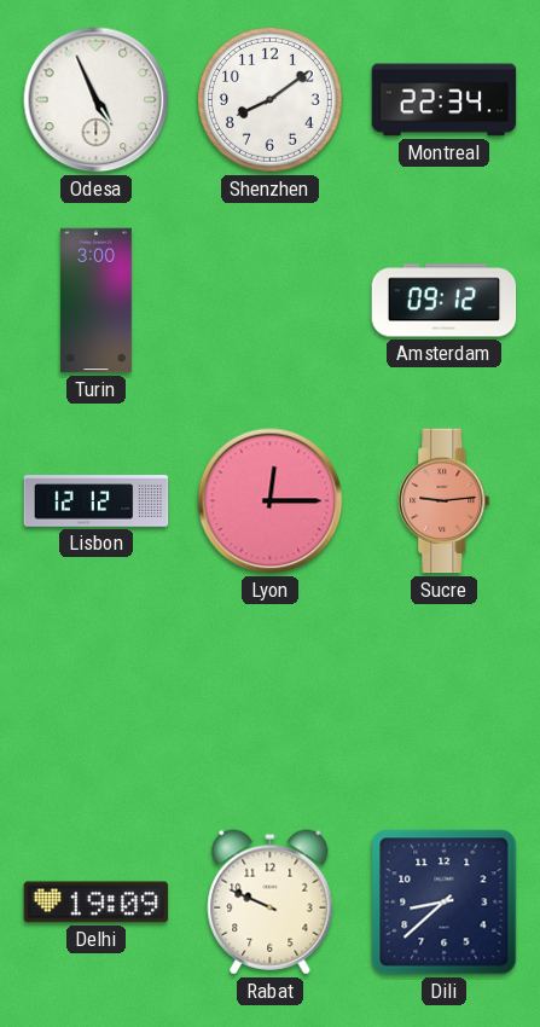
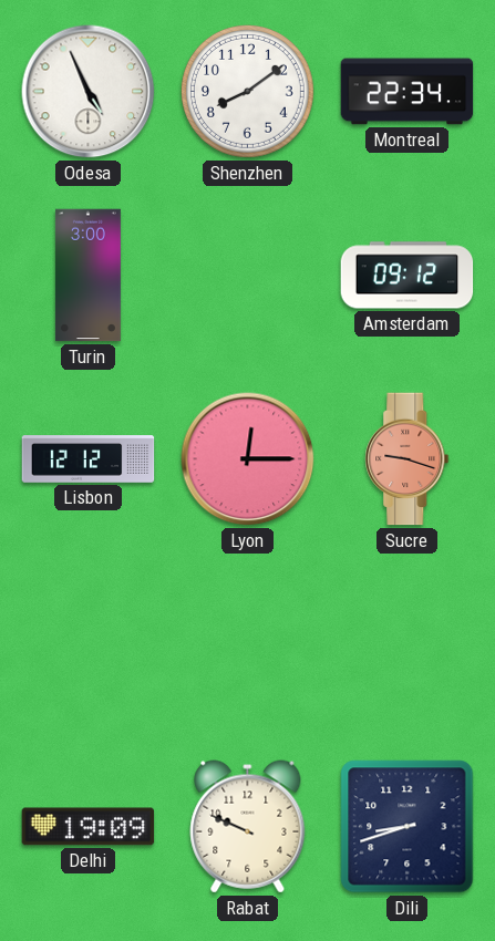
Sucre: 9:14 -> 9:18
Dili: 8:38 -> 8:42
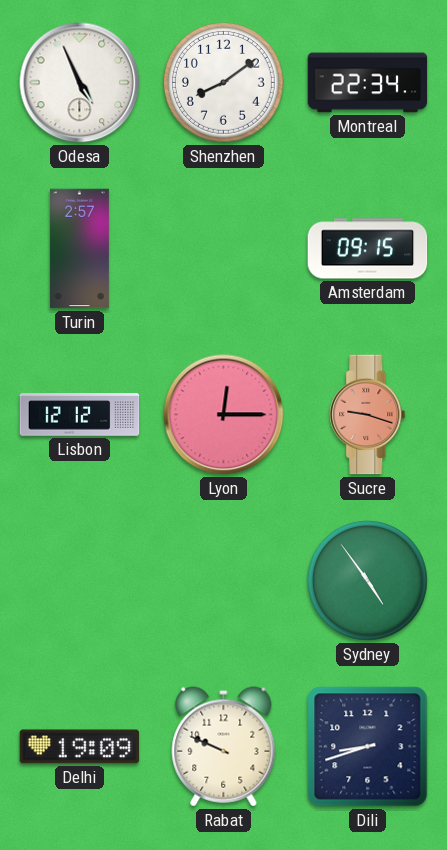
Turin: 3:00 -> 2:57
Amsterdam: 09:12 -> 09:15
Sydney: none -> 4:54
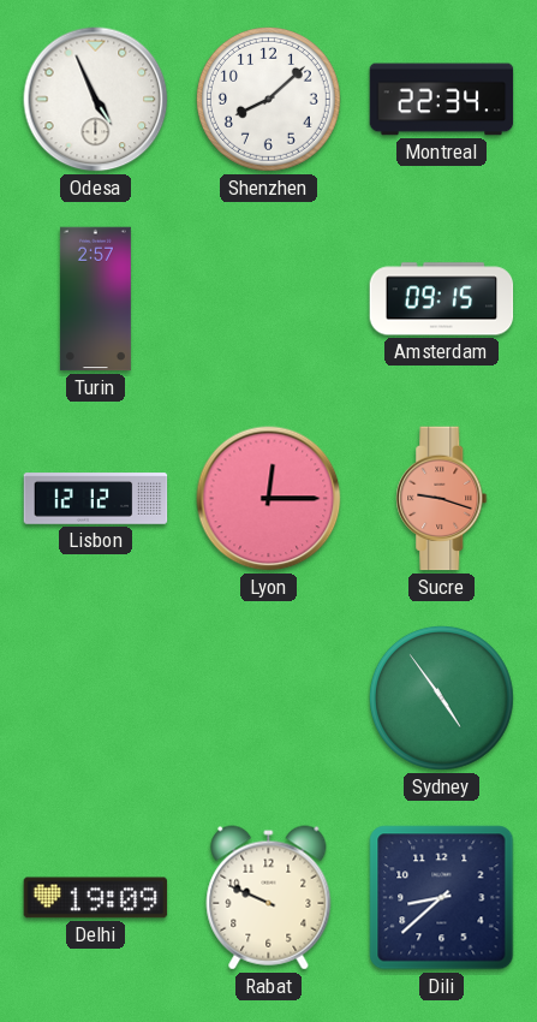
Shenzhen: 8:09 -> 8:08
Dili: 8:42 -> 8:38
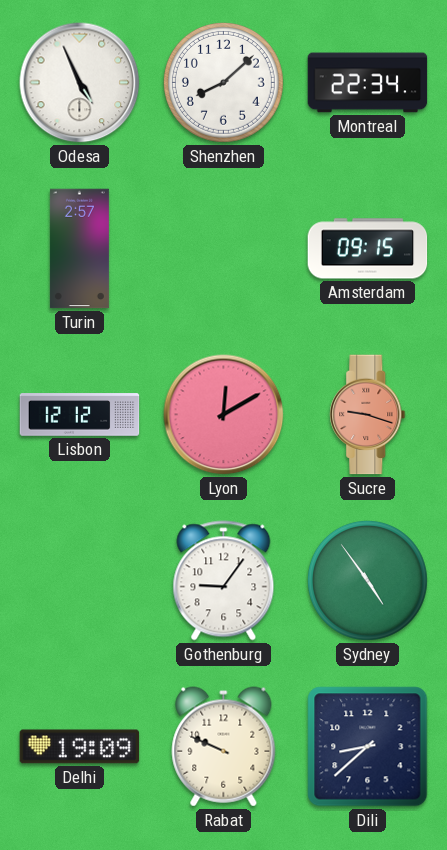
Lyon: 12:15 -> 12:10
Gothenburg: none -> 9:06
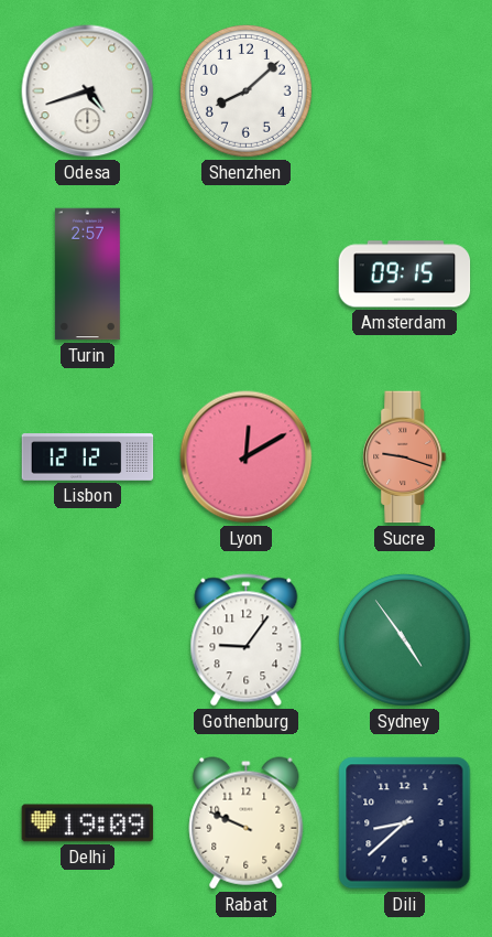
Odesa: 4:56 -> 4:42
Montreal: 22:34 -> none
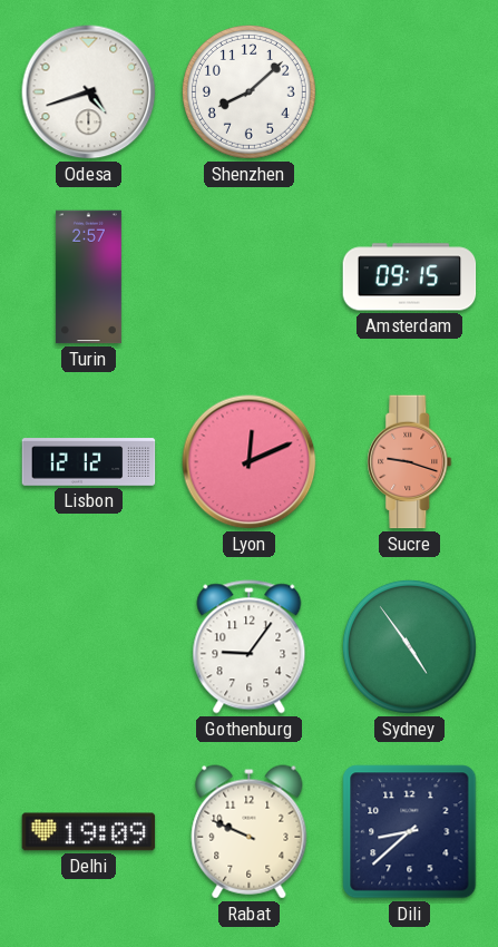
Lyon: 12:10 -> 12:11
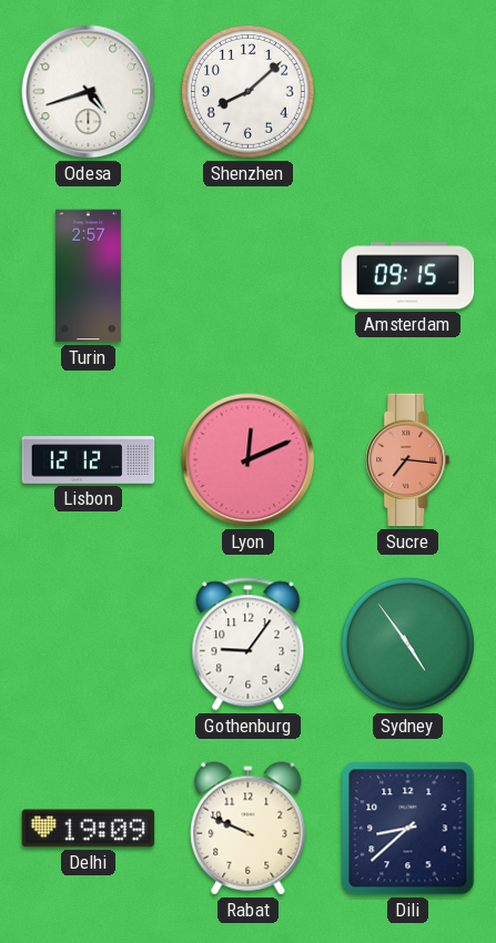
Sucre: 9:18 -> 7:16
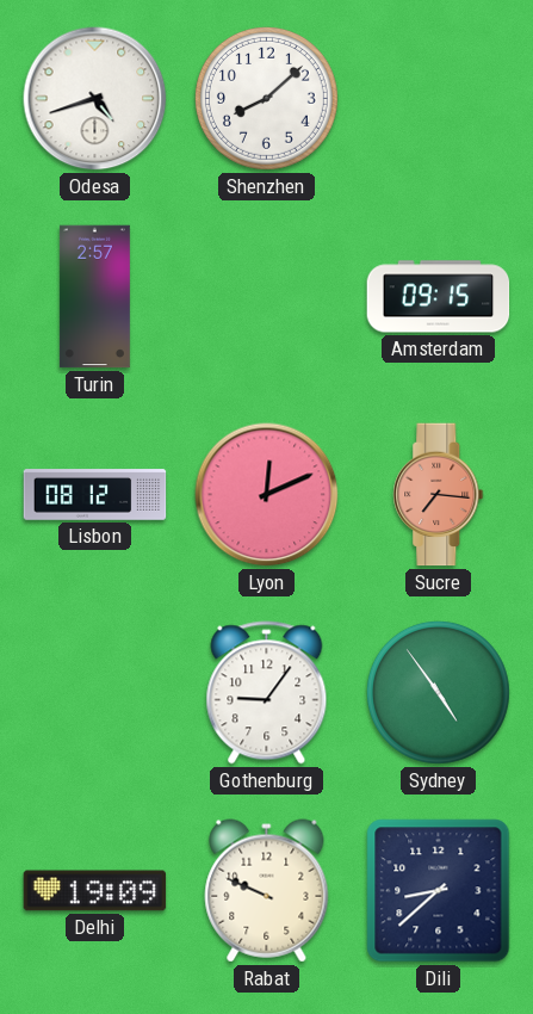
Lisbon: 12:12 -> 08:12
